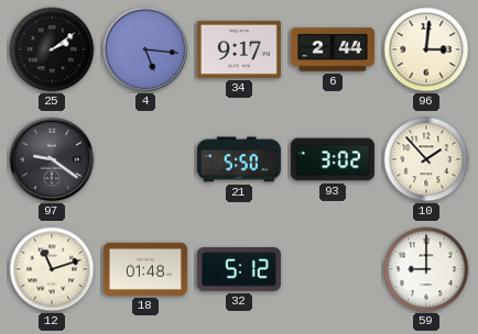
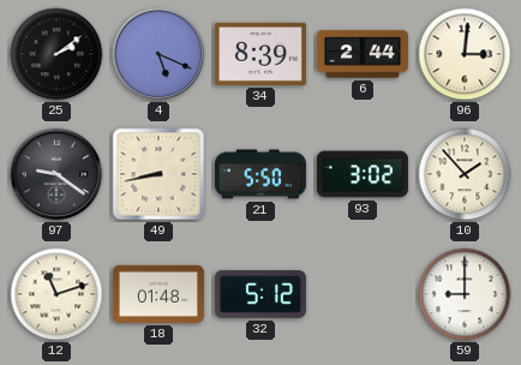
4: 5:16 -> 5:19
34: 9:17 -> 8:39
49: none -> 8:43
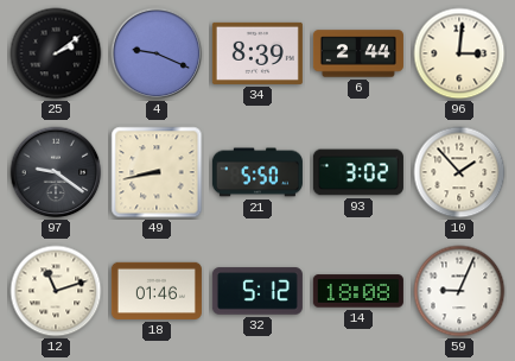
4: 5:19 -> 9:19
18: 01:48 -> 01:46
14: none -> 18:08
59: 9:00 -> 9:04
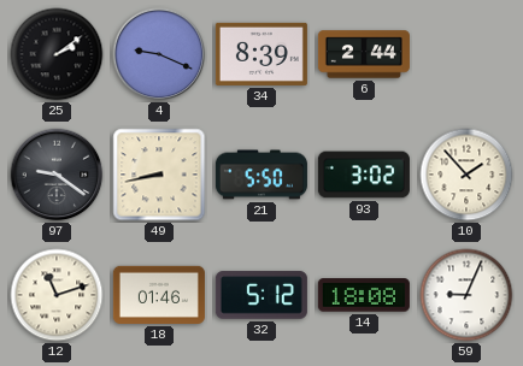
96: 3:01 -> none
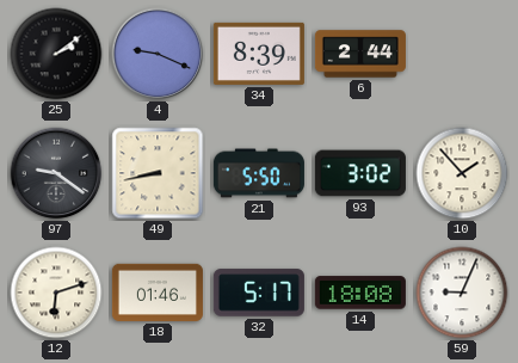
12: 11:12 -> 6:12
32: 5:12 -> 5:17
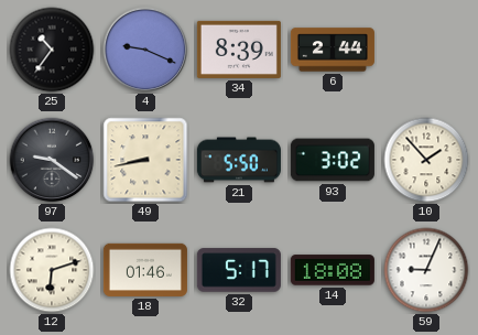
25: 2:09 -> 10:36
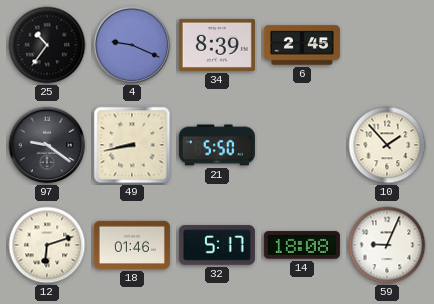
6: 2:44 -> 2:45
93: 3:02 -> none
